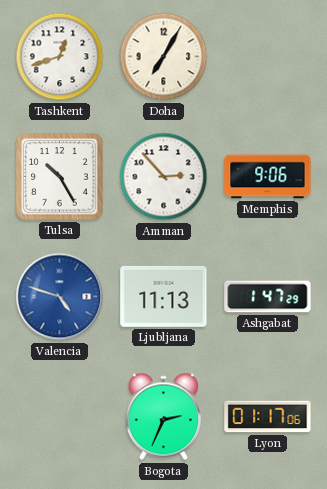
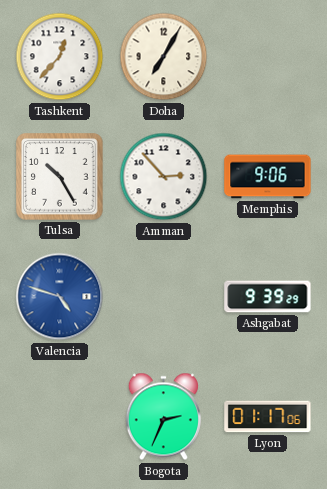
Tashkent: 12:42 -> 12:37
Ljubljana: 11:13 -> none
Ashgabat: 1:47 -> 9:39
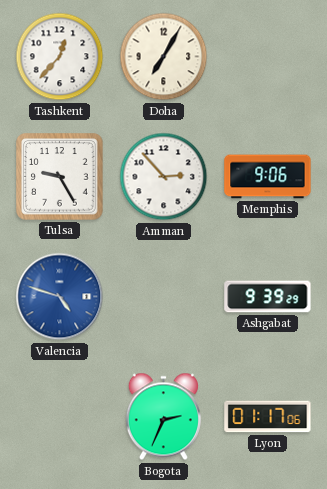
Tulsa: 10:25 -> 9:25
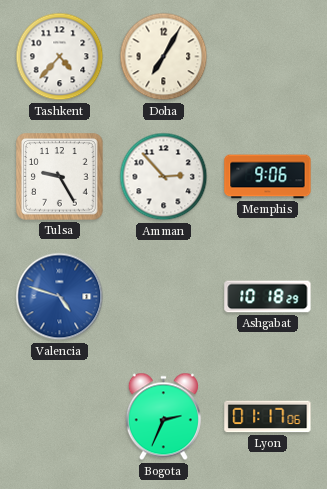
Tashkent: 12:37 -> 4:37
Ashgabat: 9:39 -> 10:18
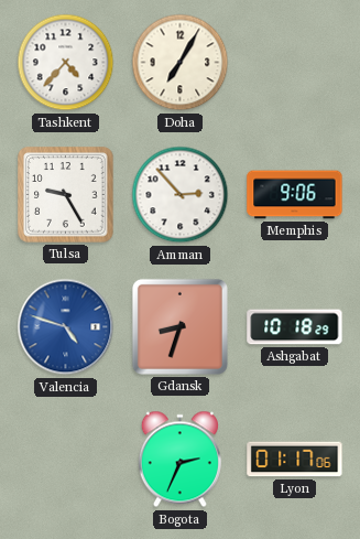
Gdansk: none -> 8:33
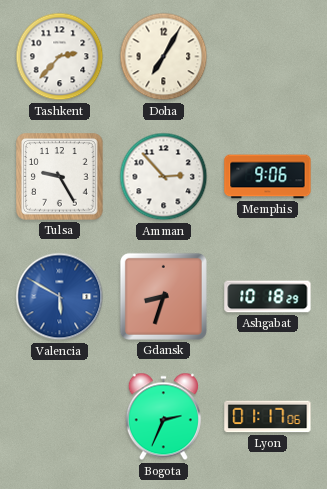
Tashkent: 4:37 -> 2:37
Valencia: 4:48 -> 5:50
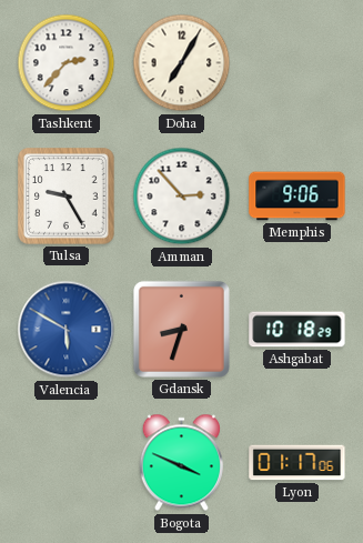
Bogota: 2:34 -> 3:49
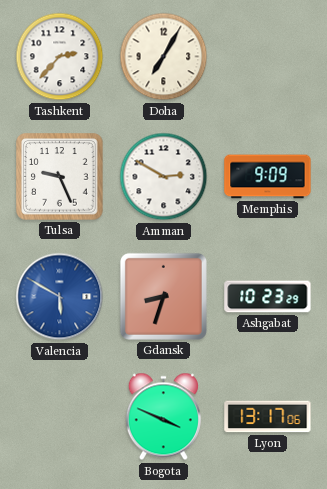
Tulsa: 9:25 -> 9:26
Amman: 2:53 -> 2:50
Memphis: 9:06 -> 9:09
Ashgabat: 10:18 -> 10:23
Lyon: 01:17 -> 13:17
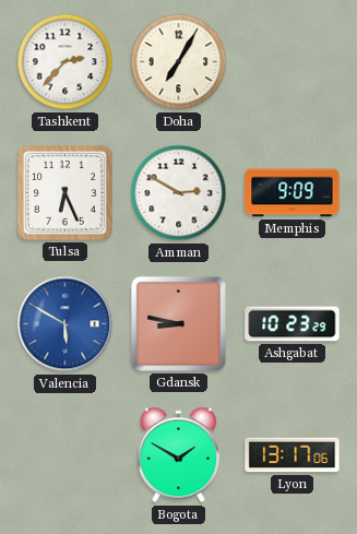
Tulsa: 9:26 -> 6:26
Gdansk: 8:33 -> 8:47
Bogota: 3:49 -> 1:50
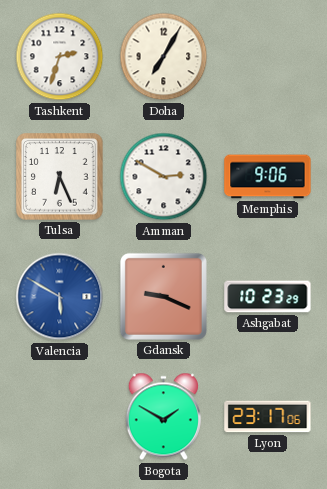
Tashkent: 2:37 -> 2:33
Memphis: 9:09 -> 9:06
Gdansk: 8:47 -> 9:19
Lyon: 13:17 -> 23:17
